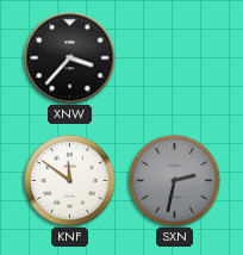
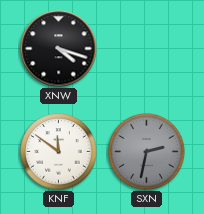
XNW: 3:37 -> 4:18
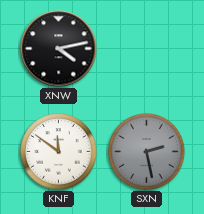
XNW: 4:18 -> 4:13
SXN: 2:32 -> 2:28
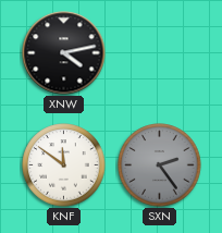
SXN: 2:28 -> 2:24
